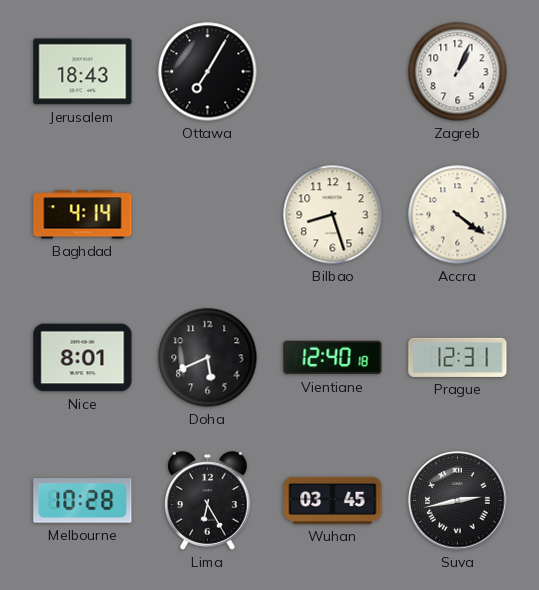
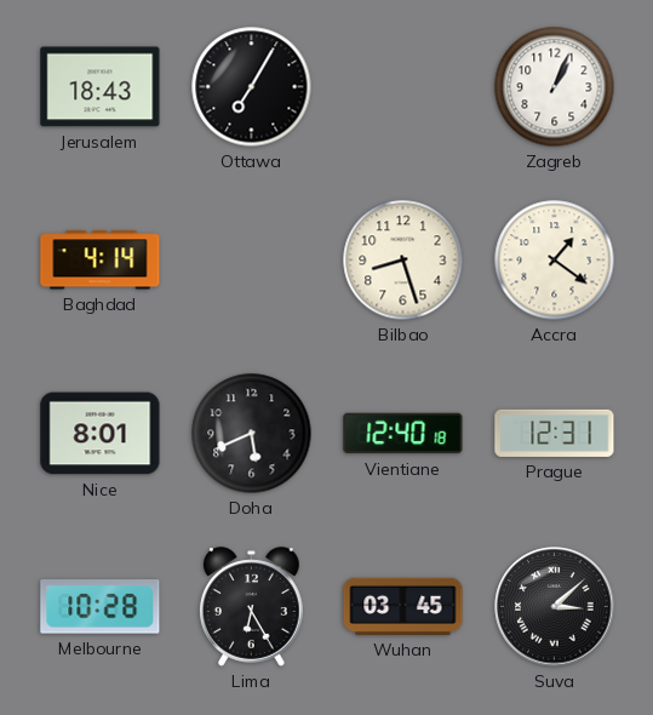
Accra: 4:21 -> 1:21
Suva: 2:43 -> 3:08
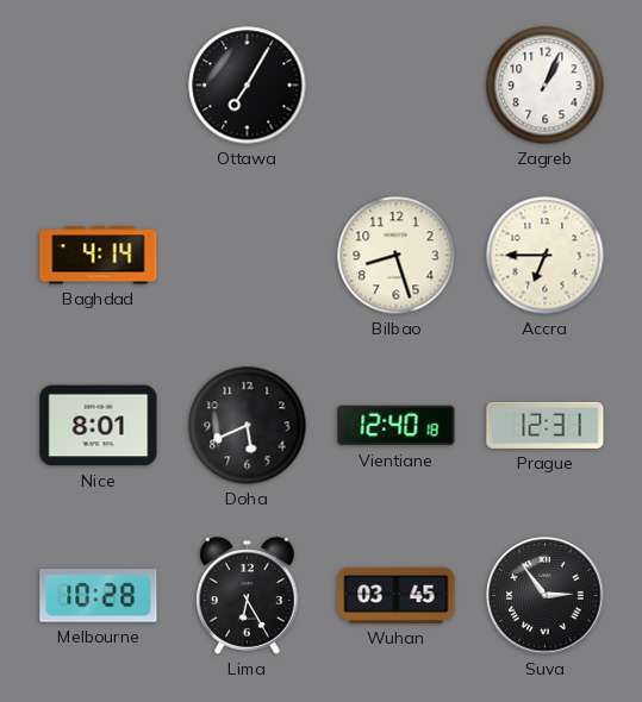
Jerusalem: 18:43 -> none
Accra: 1:21 -> 6:45
Suva: 3:08 -> 2:54
